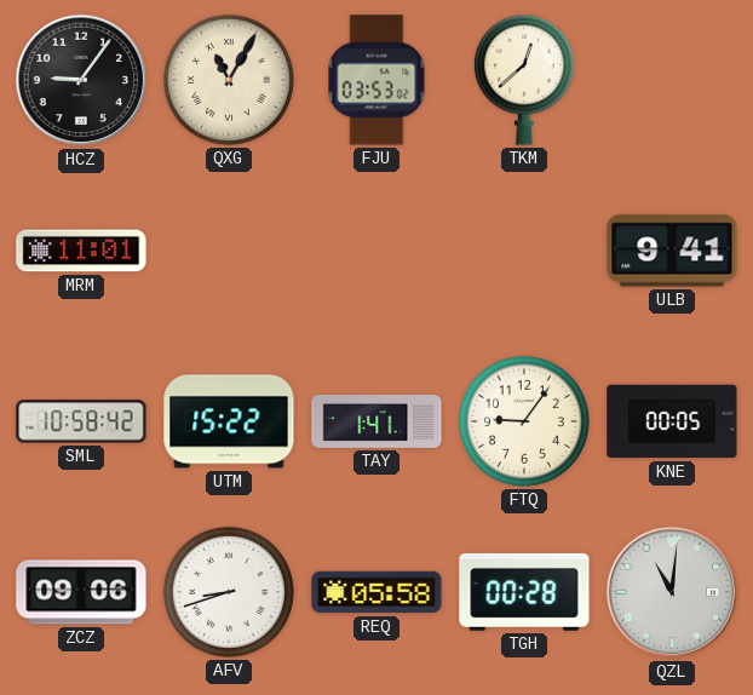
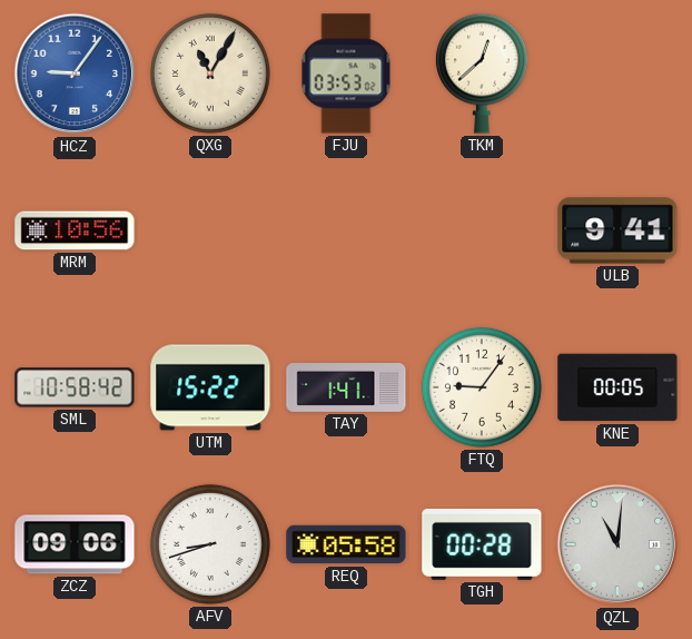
HCZ dial: black -> blue
MRM: 11:01 -> 10:56
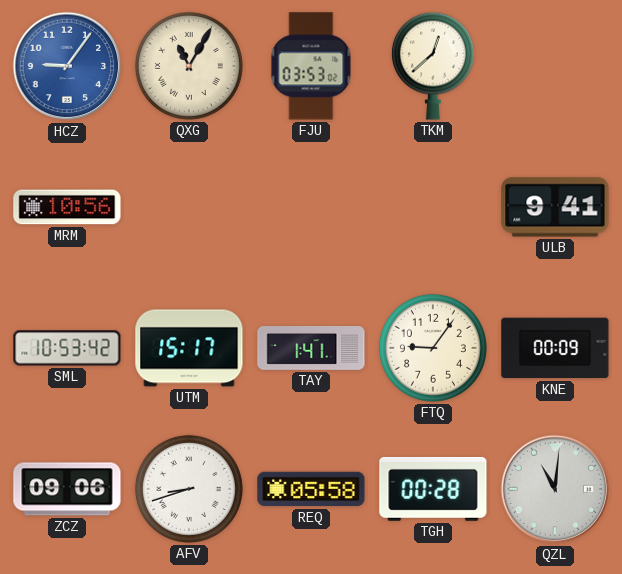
SML: 10:58 -> 10:53
UTM: 15:22 -> 15:17
KNE: 00:05 -> 00:09
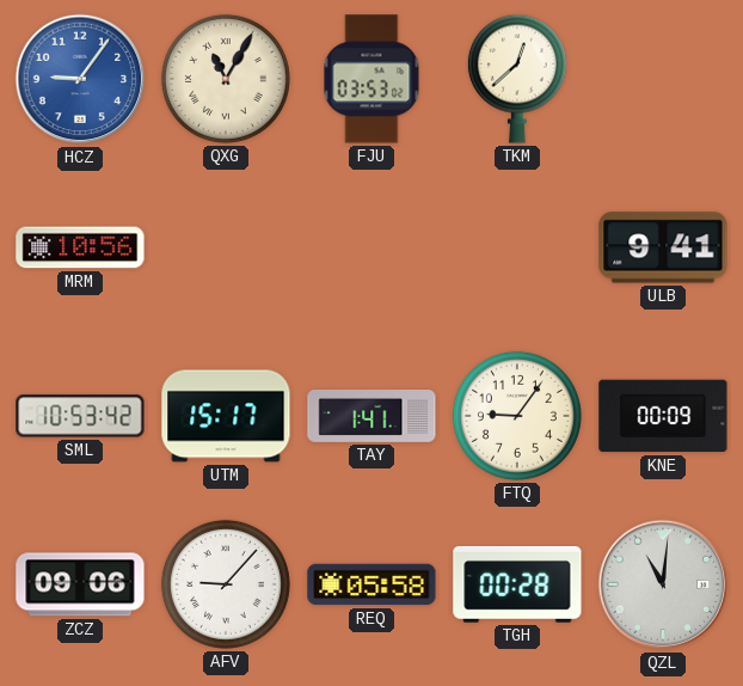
AFV: 8:42 -> 9:07
